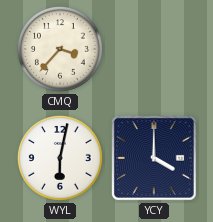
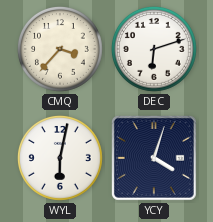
DEC: none -> 6:12
YCY: 4:00 -> 4:03
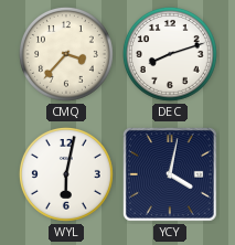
DEC: 6:12 -> 8:12
YCY: 4:03 -> 4:02
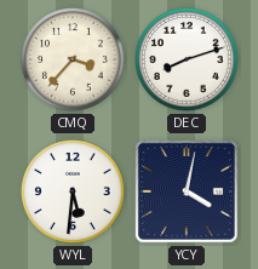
WYL: 6:02 -> 5:31
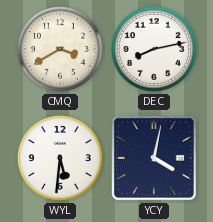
CMQ: 3:37 -> 3:40
DEC: 8:12 -> 8:13
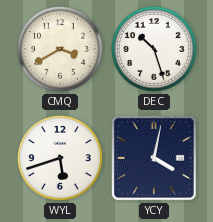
DEC: 8:13 -> 10:27
WYL: 5:31 -> 5:42
